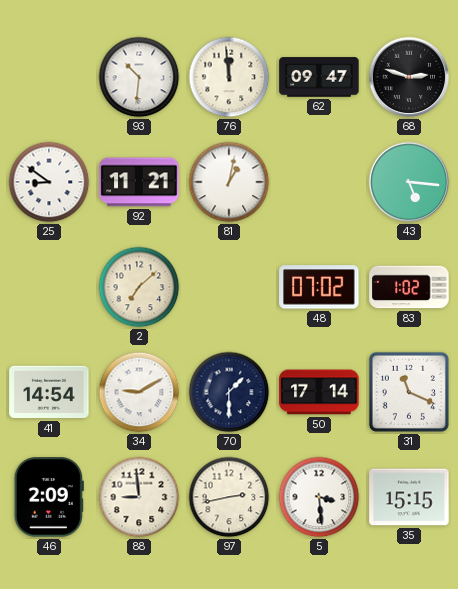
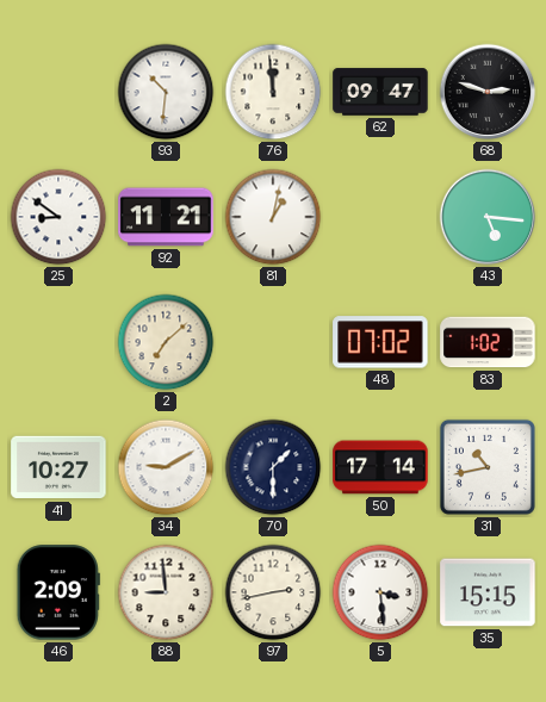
41: 14:54 -> 10:27
31: 11:19 -> 10:43
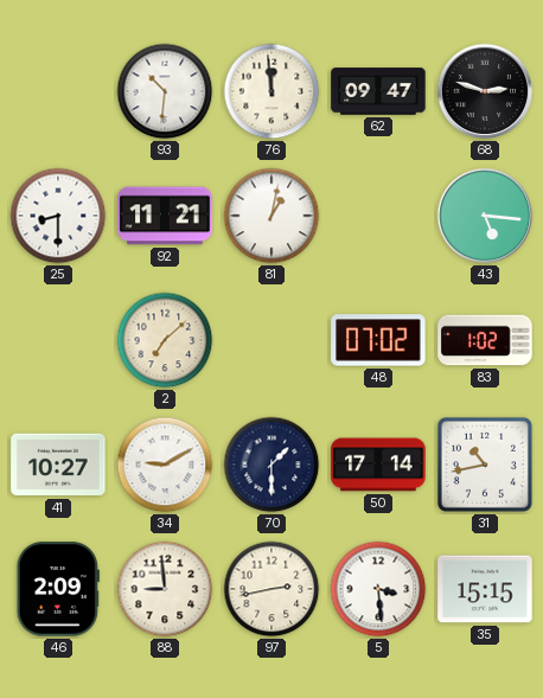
25: 8:51 -> 8:30
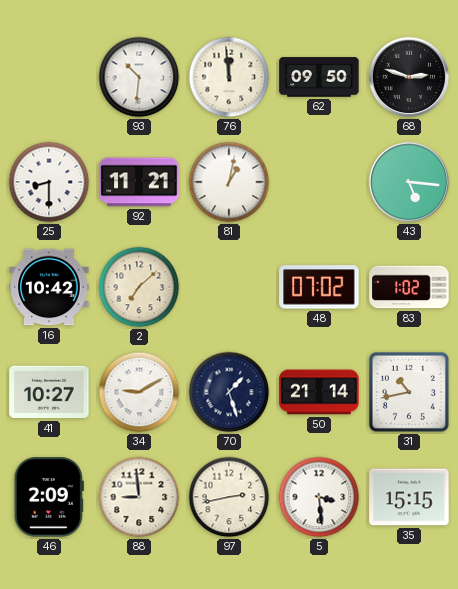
62: 09:47 -> 09:50
16: none -> 10:42
70: 1:30 -> 1:27
50: 17:14 -> 21:14
